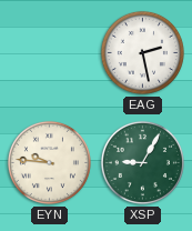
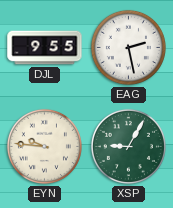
DJL: none -> 9:55
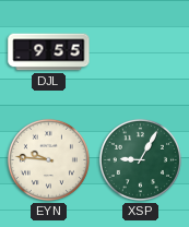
EAG: 2:28 -> none
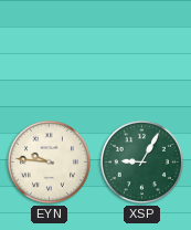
DJL: 9:55 -> none
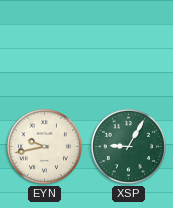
EYN: 9:46 -> 9:43
